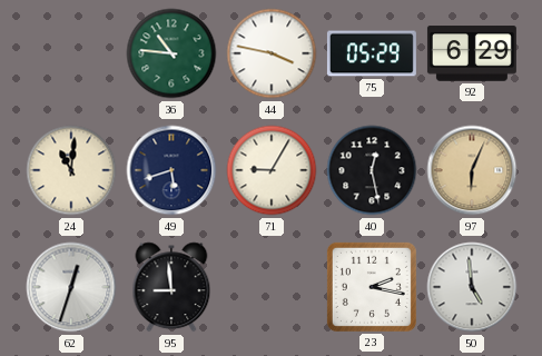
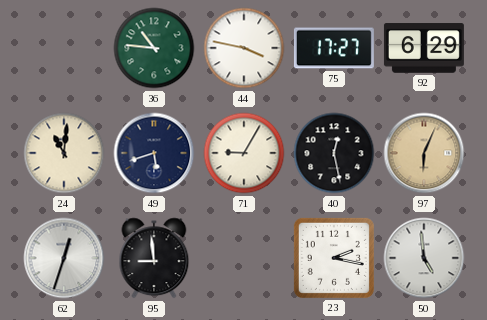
75: 05:29 -> 17:27
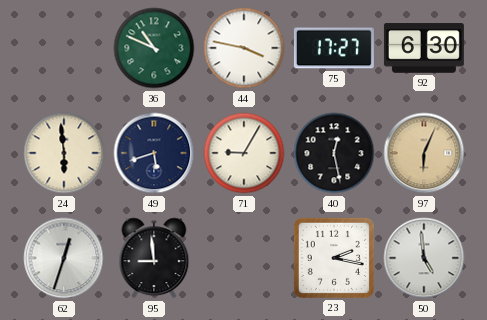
36: 10:46 -> 10:49
92: 6:29 -> 6:30
24: 11:01 -> 5:59
